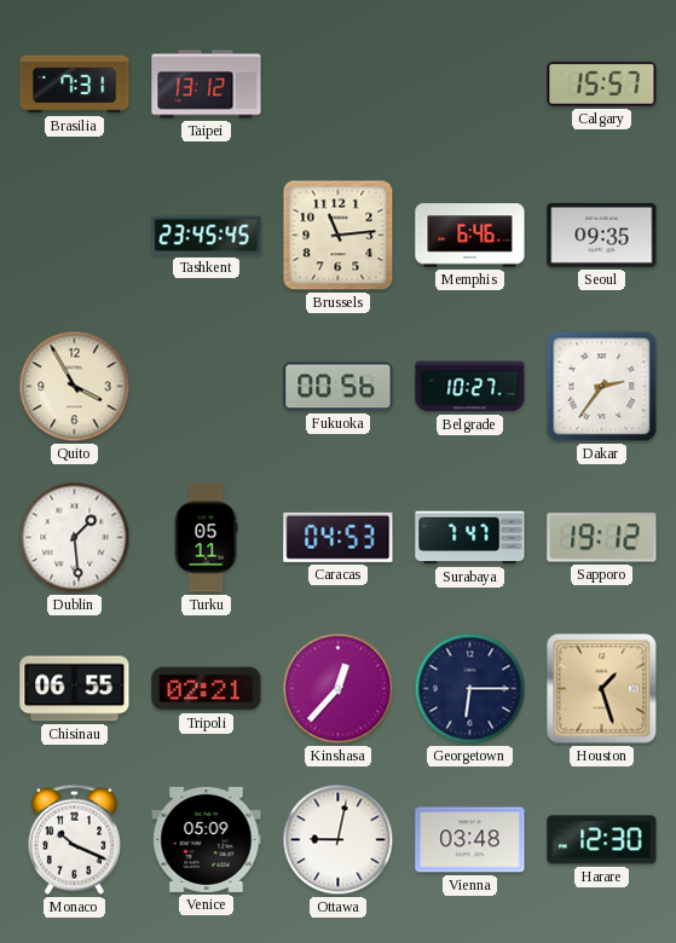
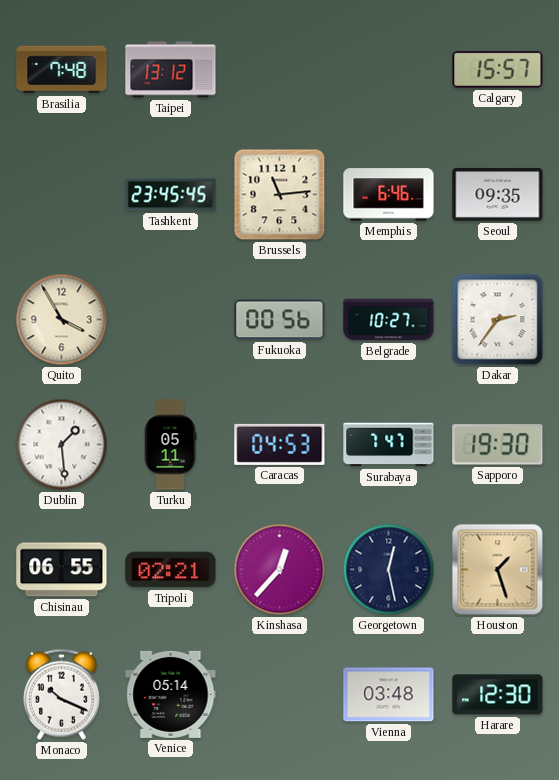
Brasilia: 7:31 -> 7:48
Sapporo: 19:12 -> 19:30
Georgetown: 6:15 -> 12:28
Venice: 05:09 -> 05:14
Ottawa: 9:02 -> none
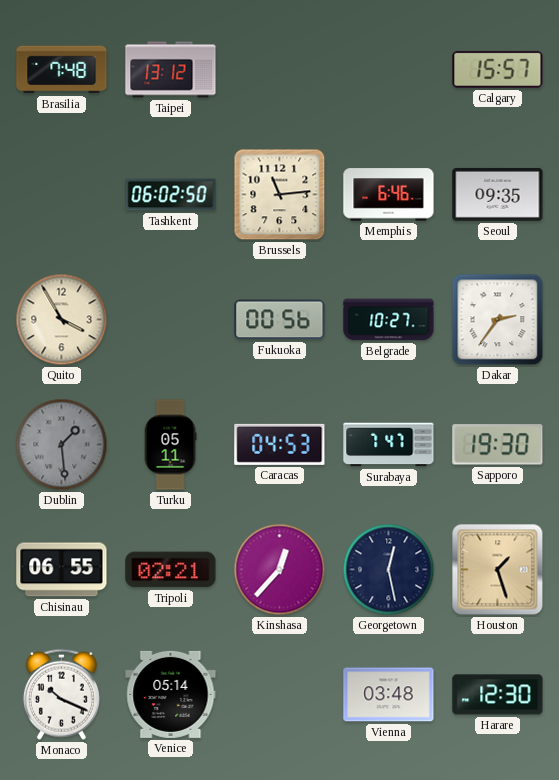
Tashkent: 23:45 -> 06:02
Dublin dial: white -> grey
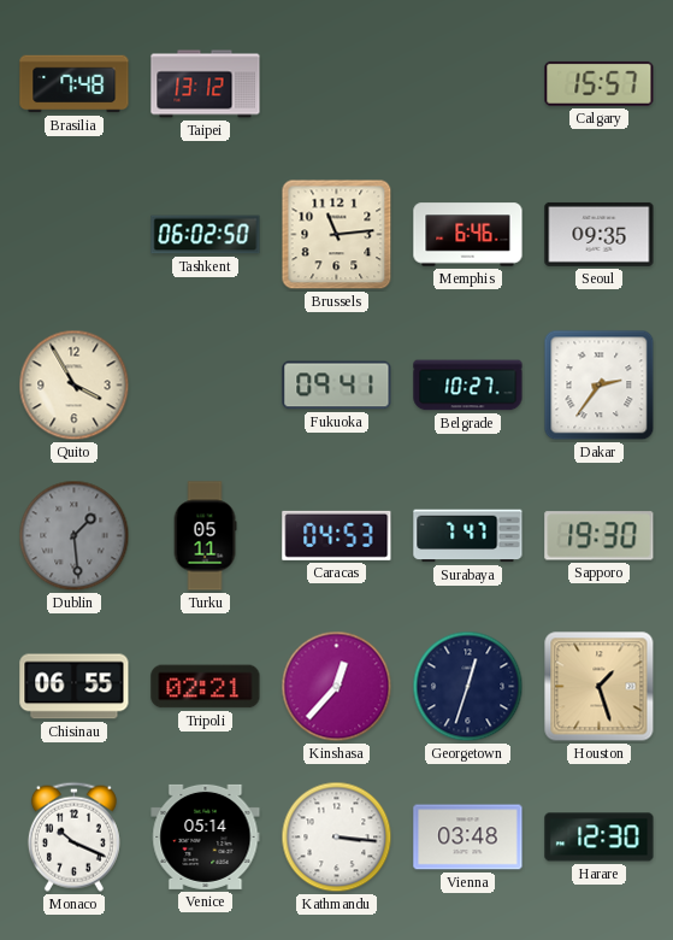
Fukuoka: 00:56 -> 09:41
Georgetown: 12:28 -> 12:33
Kathmandu: none -> 3:16
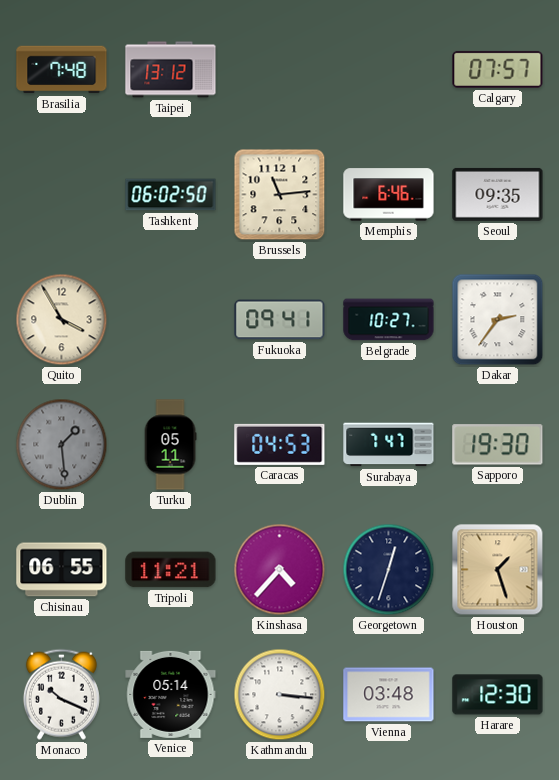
Calgary: 15:57 -> 07:57
Tripoli: 02:21 -> 11:21
Kinshasa: 12:37 -> 4:37
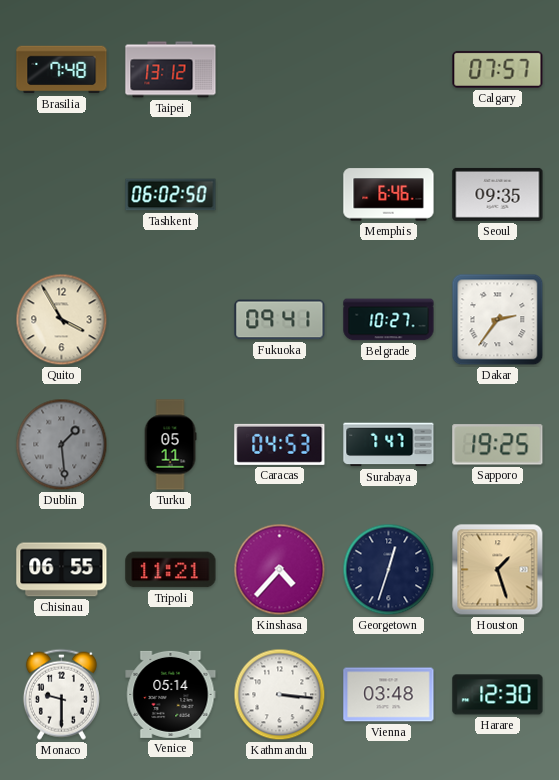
Brussels: 11:14 -> none
Sapporo: 19:30 -> 19:25
Monaco: 10:19 -> 9:30
